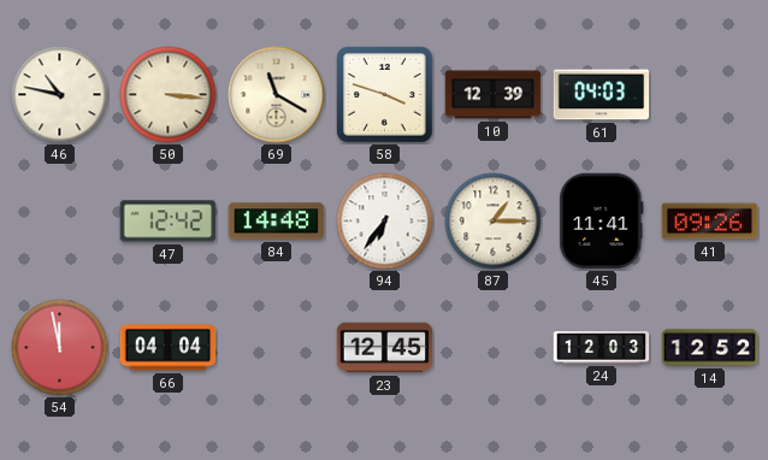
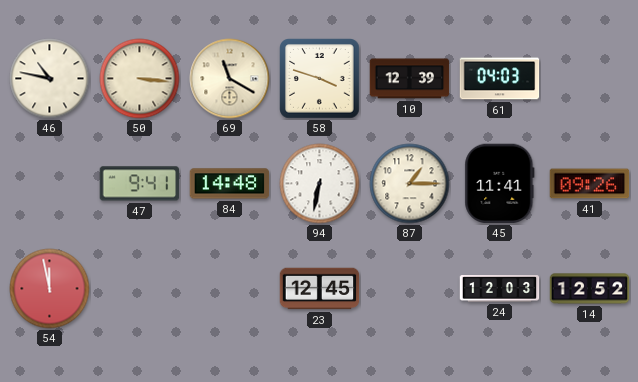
47: 12:42 -> 9:41
94: 6:36 -> 6:32
66: 04:04 -> none
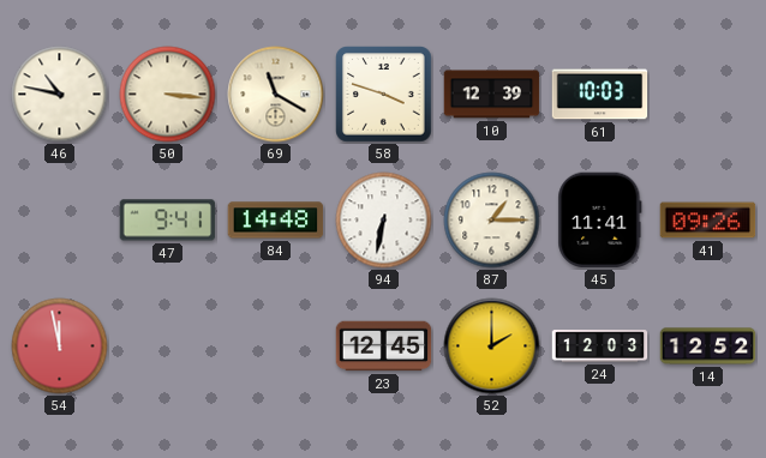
61: 04:03 -> 10:03
52: none -> 2:00
